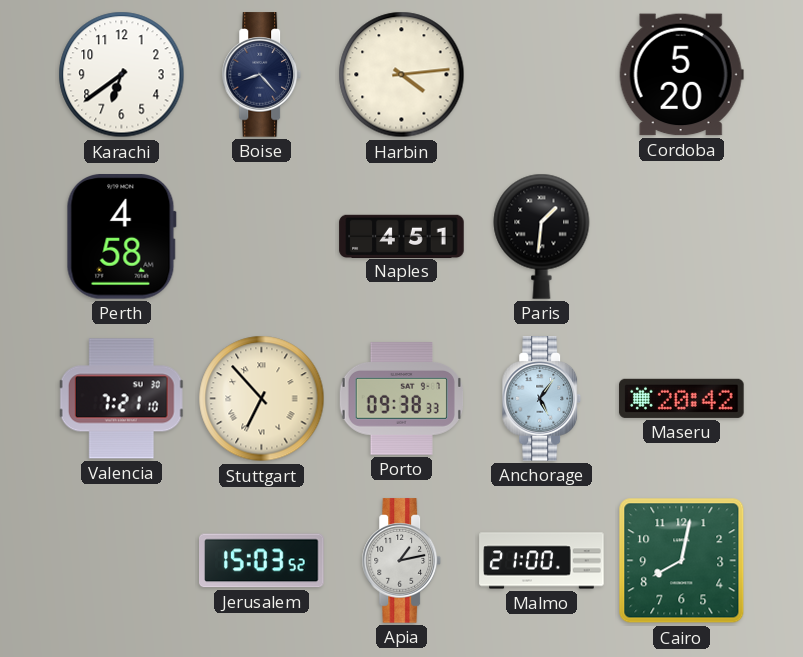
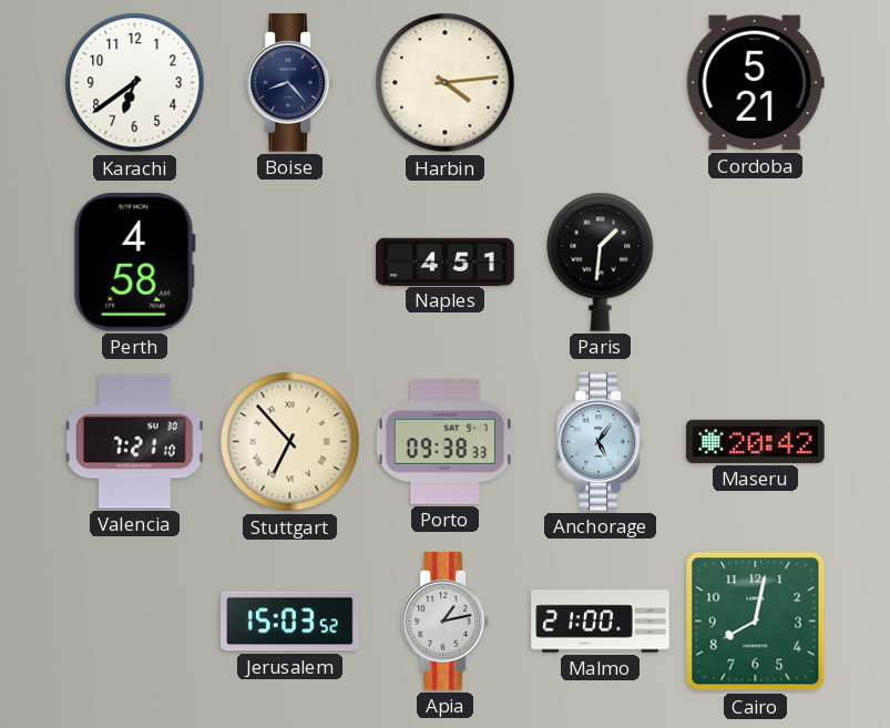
Cordoba: 5:20 -> 5:21
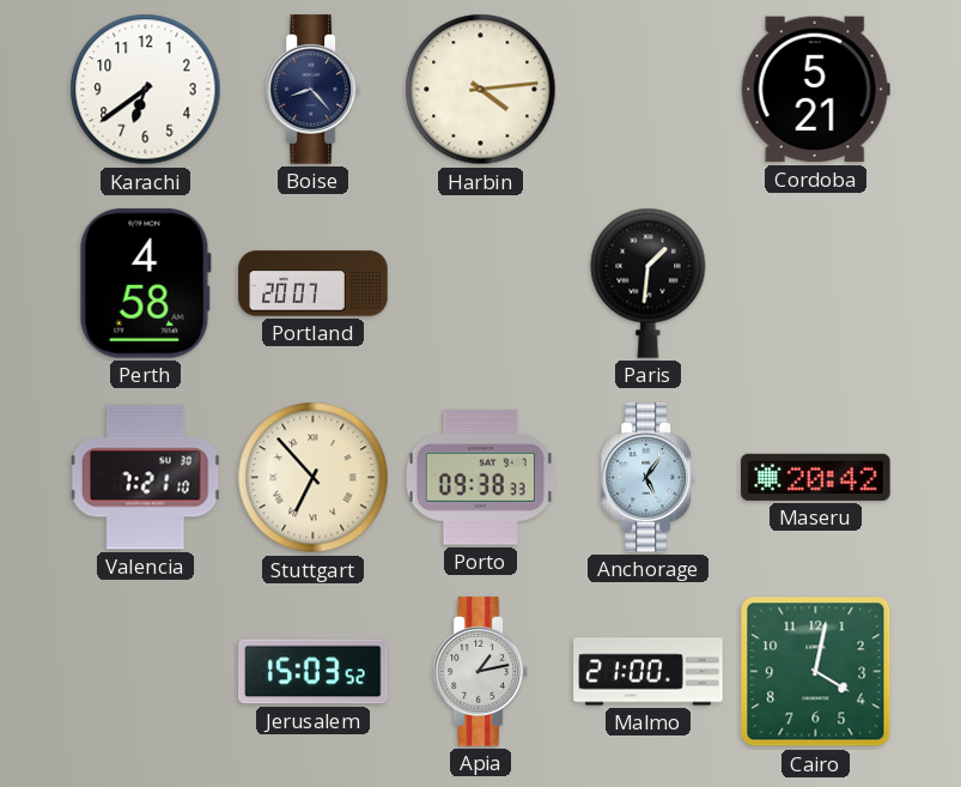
Portland: none -> 20:07
Naples: 4:51 -> none
Cairo: 8:02 -> 4:02
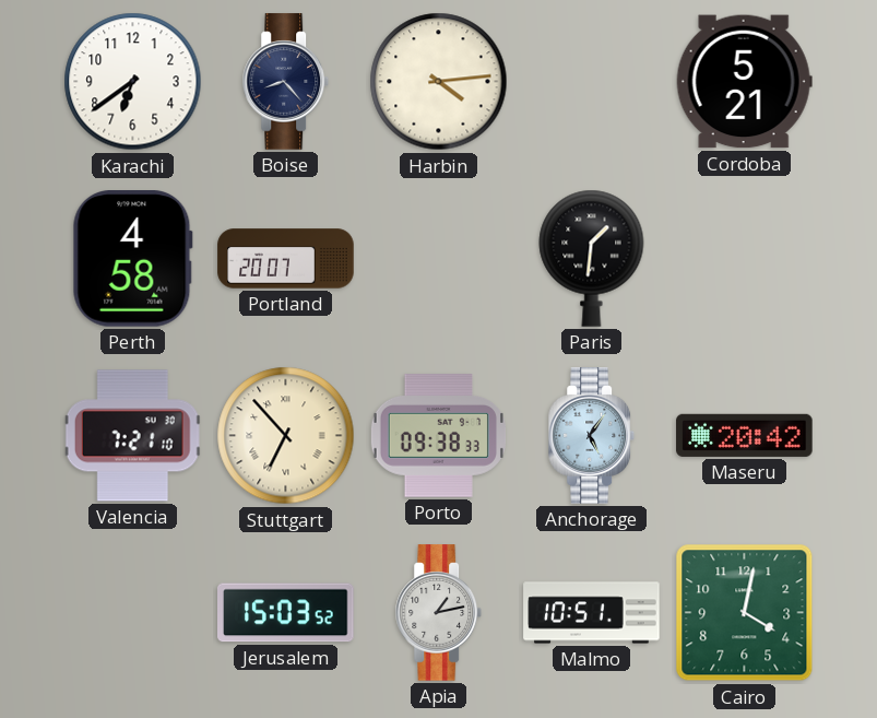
Malmo: 21:00 -> 10:51
